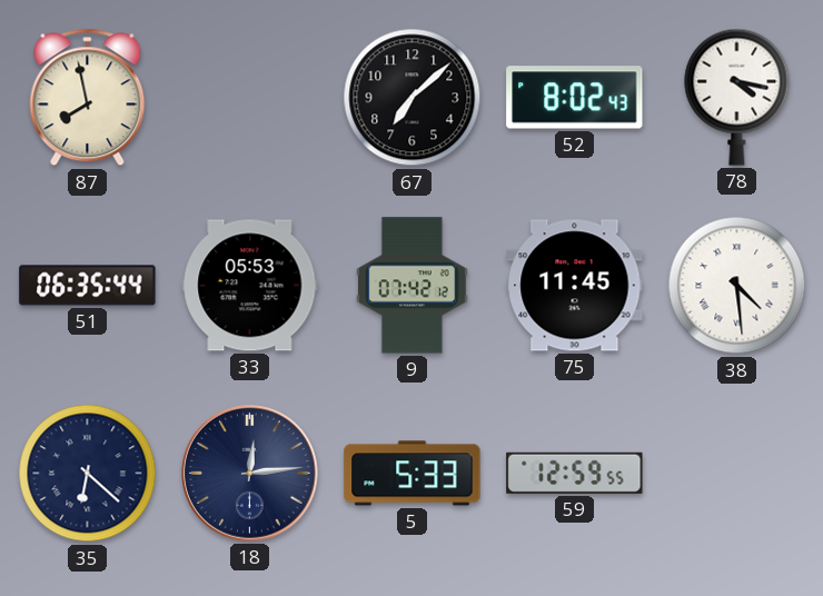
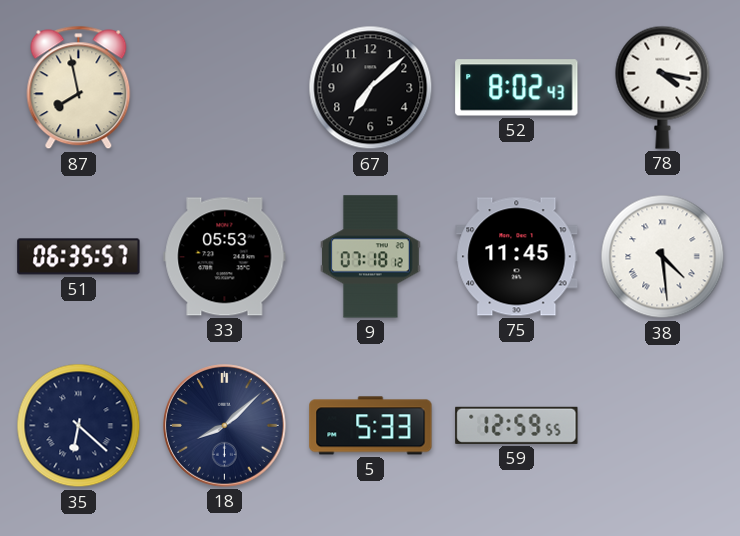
51: 06:35:44 -> 06:35:57
9: 07:42 -> 07:18
18: 12:14 -> 8:08
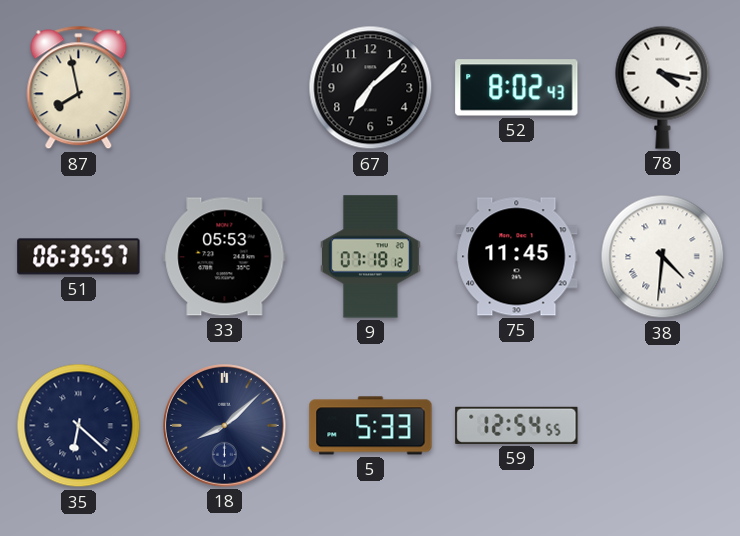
38: 4:29 -> 4:31
59: 12:59 -> 12:54
